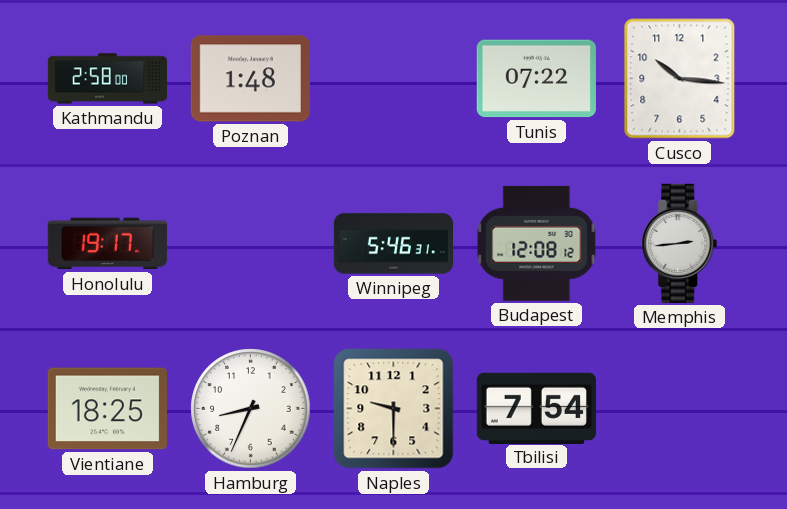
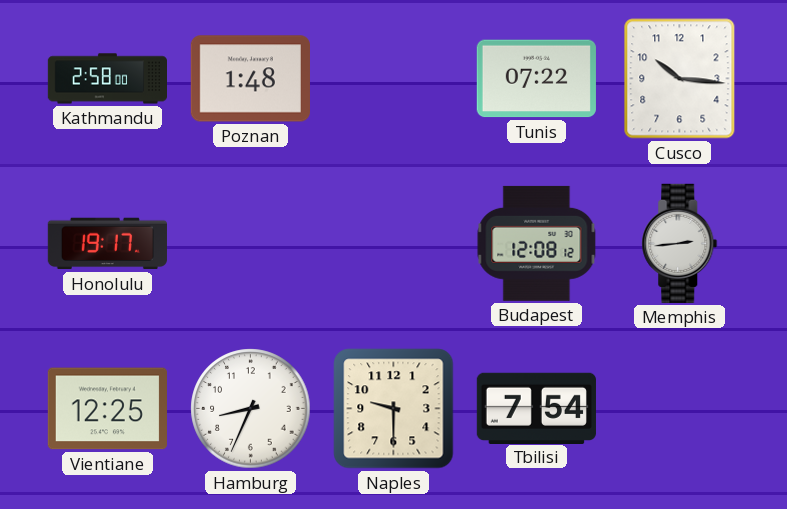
Winnipeg: 5:46 -> none
Vientiane: 18:25 -> 12:25
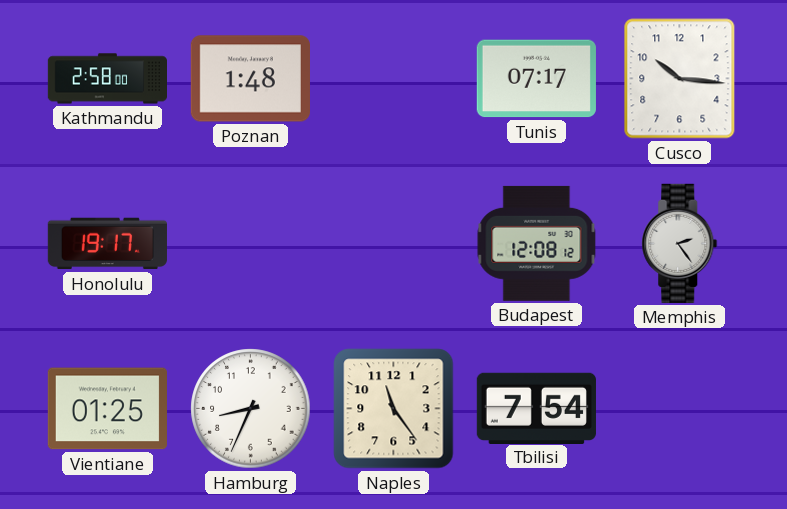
Tunis: 07:22 -> 07:17
Memphis: 2:44 -> 2:24
Vientiane: 12:25 -> 01:25
Naples: 9:30 -> 11:24
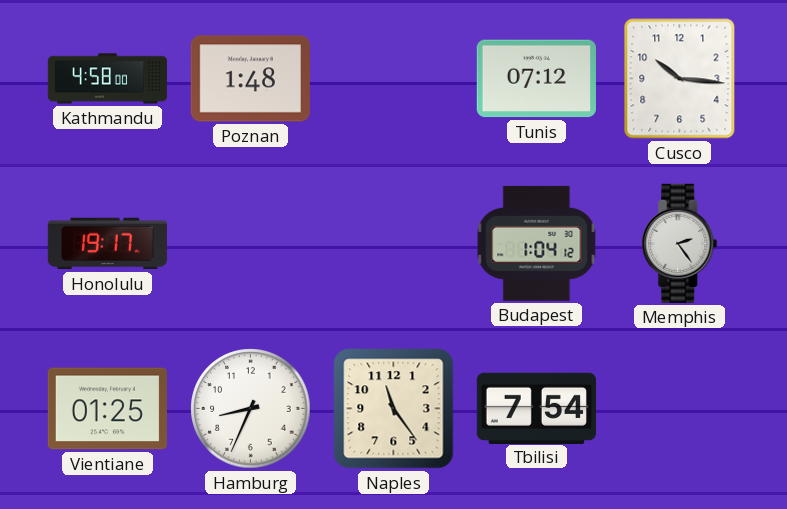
Kathmandu: 2:58 -> 4:58
Tunis: 07:17 -> 07:12
Budapest: 12:08 -> 1:04
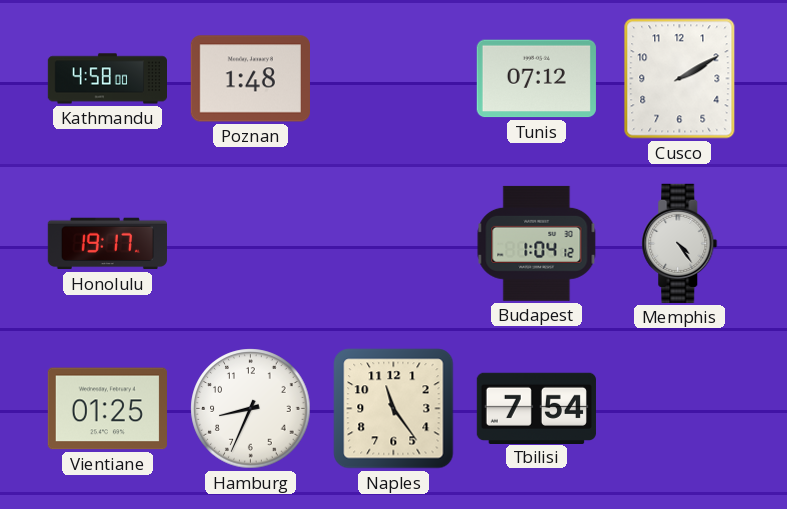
Cusco: 10:16 -> 2:10
Memphis: 2:24 -> 4:24
